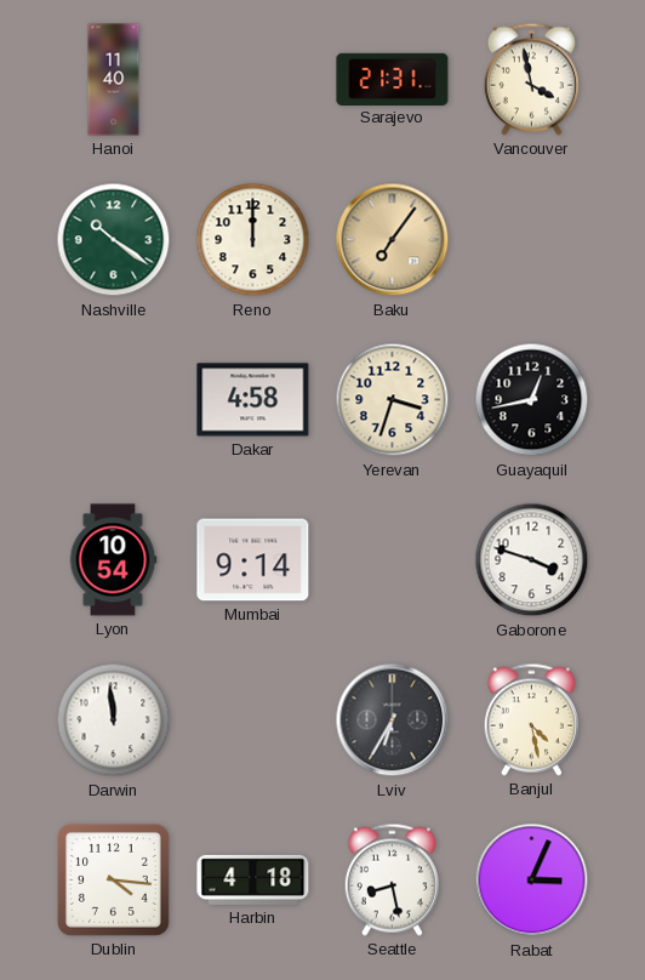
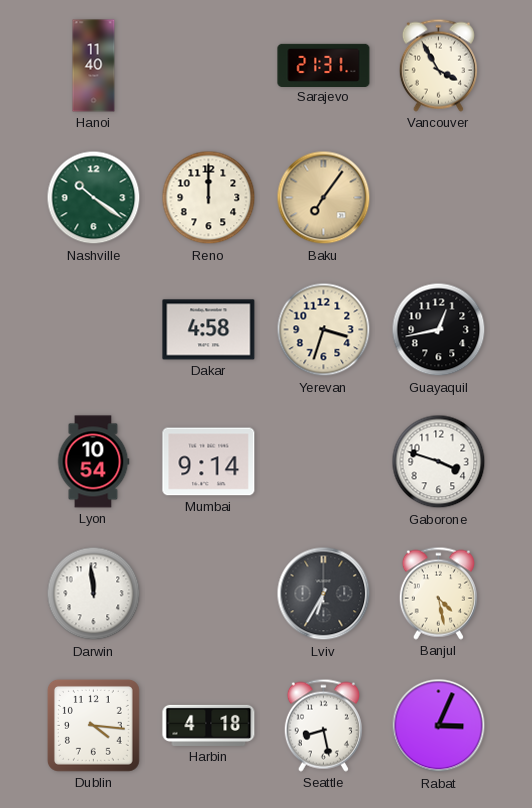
Vancouver: 3:58 -> 3:55
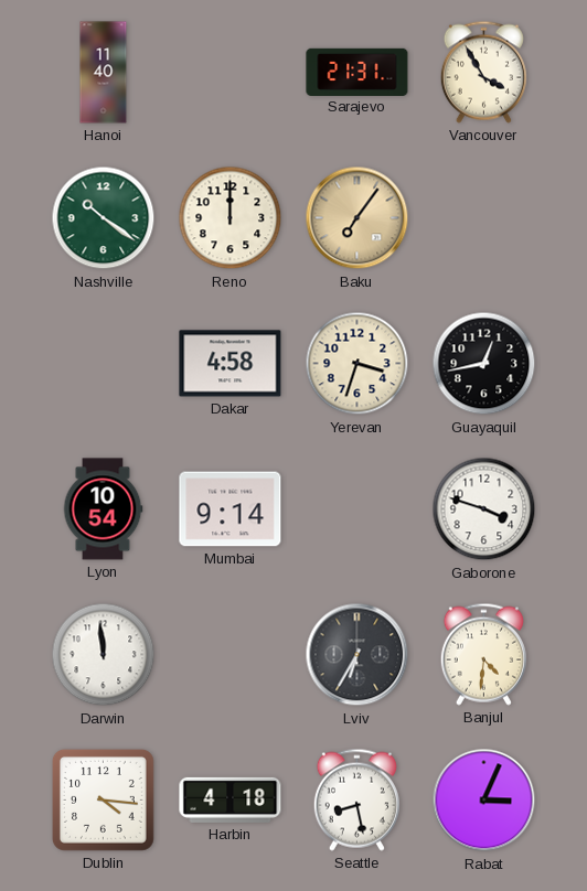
Banjul: 4:28 -> 4:31
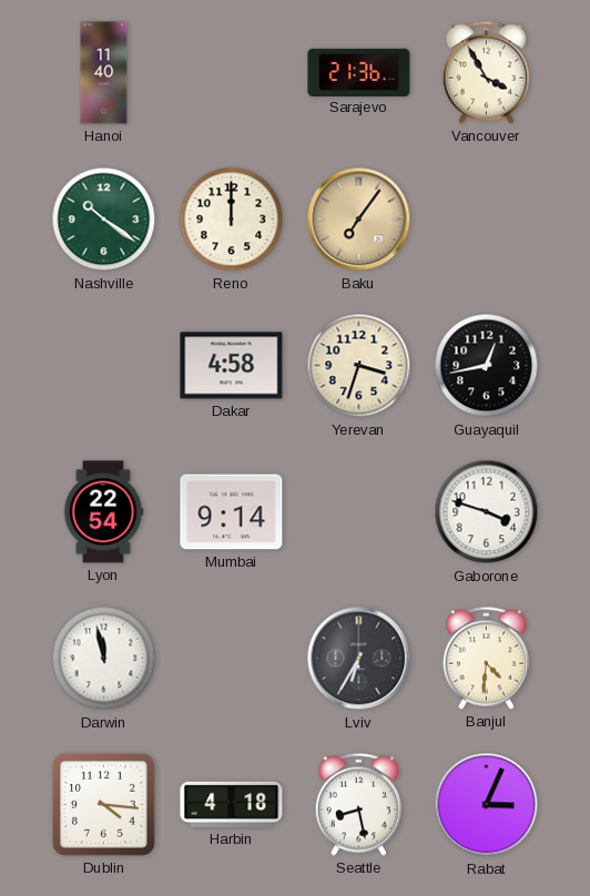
Sarajevo: 21:31 -> 21:36
Lyon: 10:54 -> 22:54
Darwin: 11:59 -> 11:58
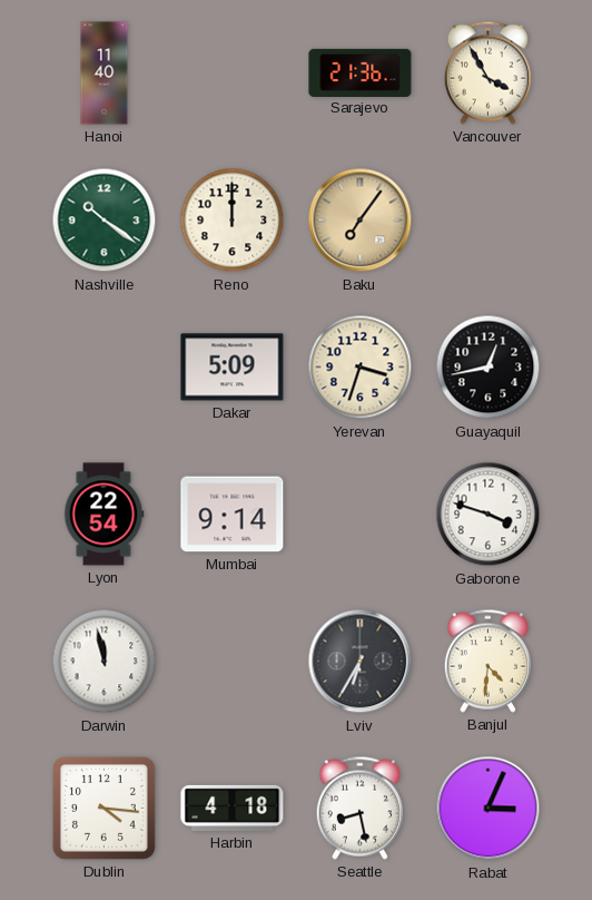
Dakar: 4:58 -> 5:09
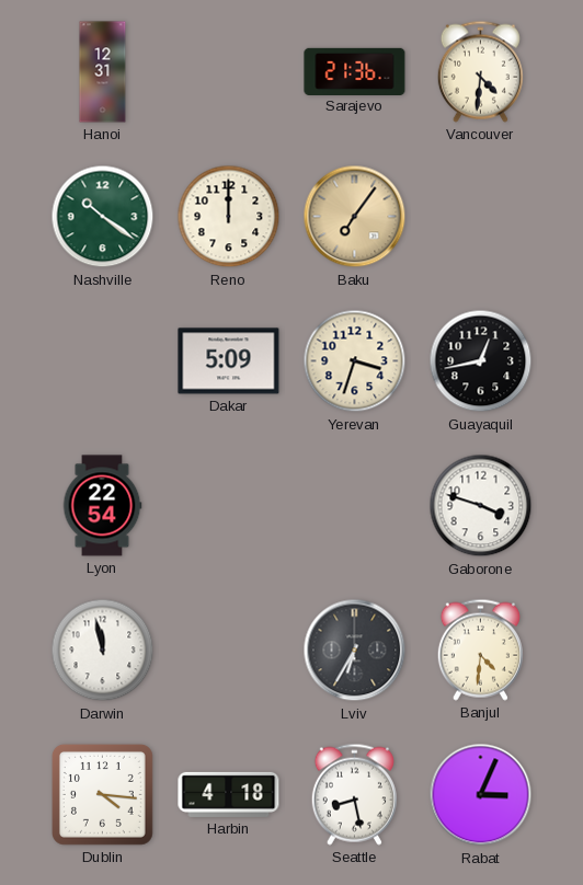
Hanoi: 11:40 -> 12:31
Vancouver: 3:55 -> 4:31
Mumbai: 9:14 -> none
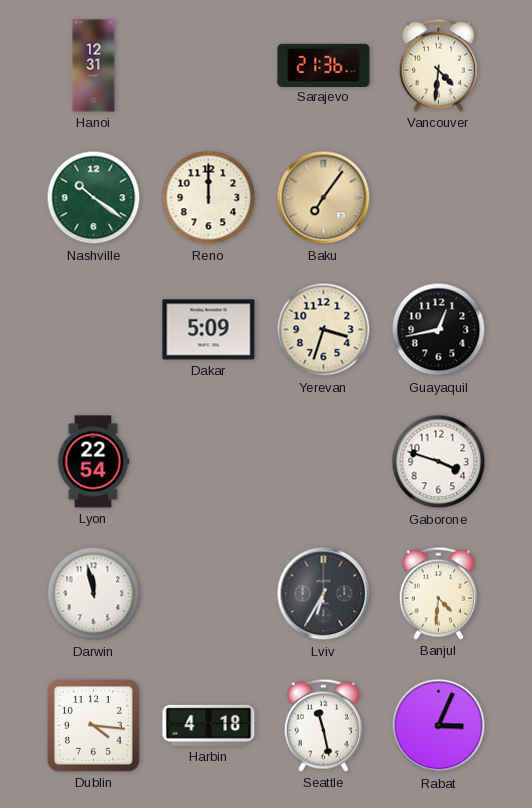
Seattle: 8:28 -> 11:28
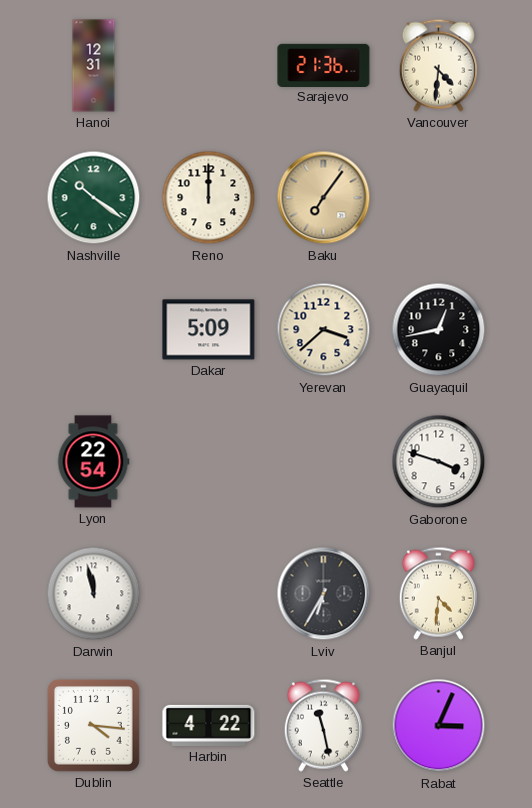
Yerevan: 3:33 -> 3:38
Harbin: 4:18 -> 4:22
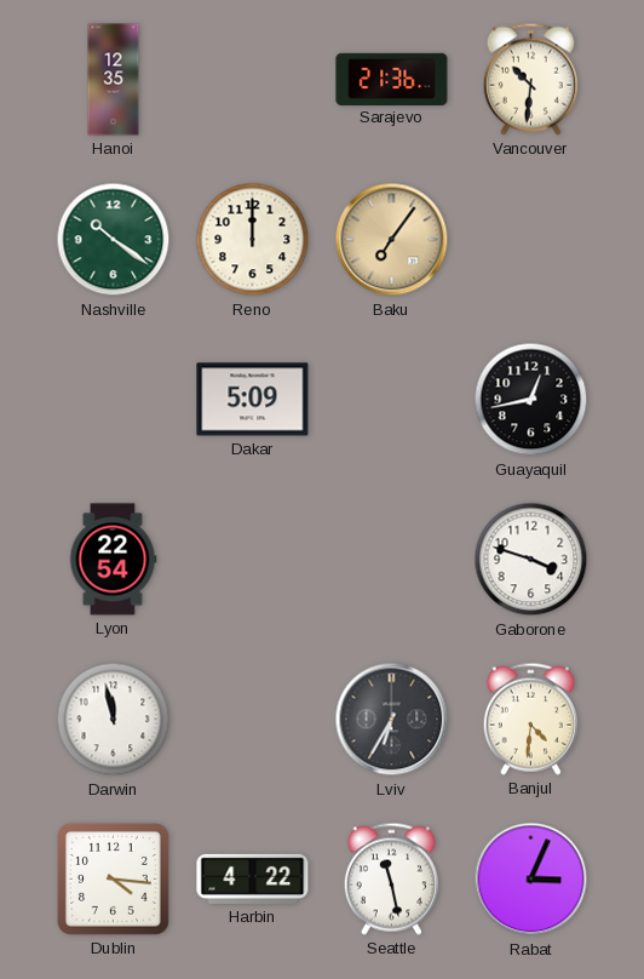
Hanoi: 12:31 -> 12:35
Vancouver: 4:31 -> 10:31
Yerevan: 3:38 -> none
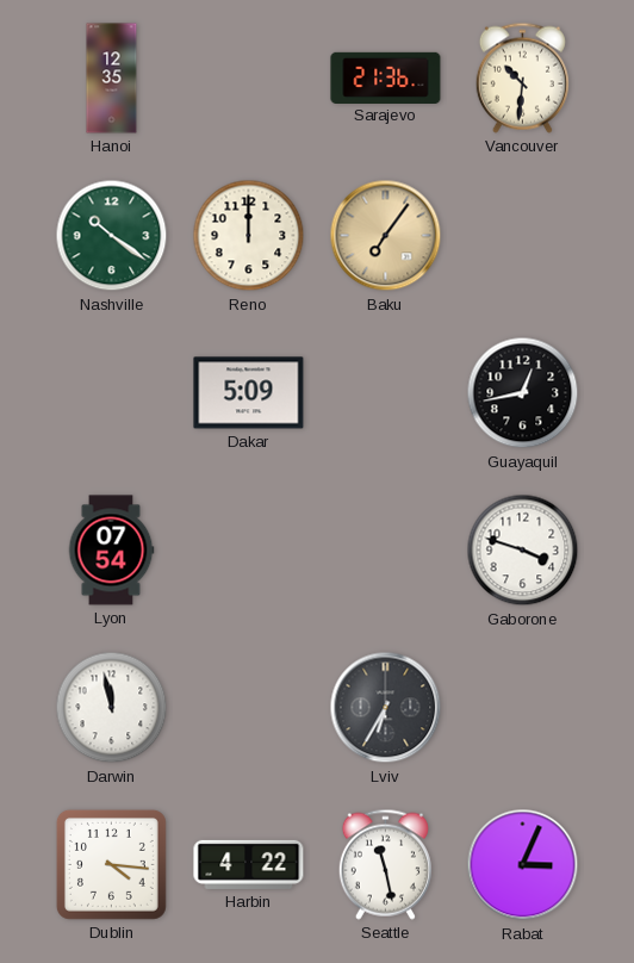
Lyon: 22:54 -> 07:54
Banjul: 4:31 -> none
